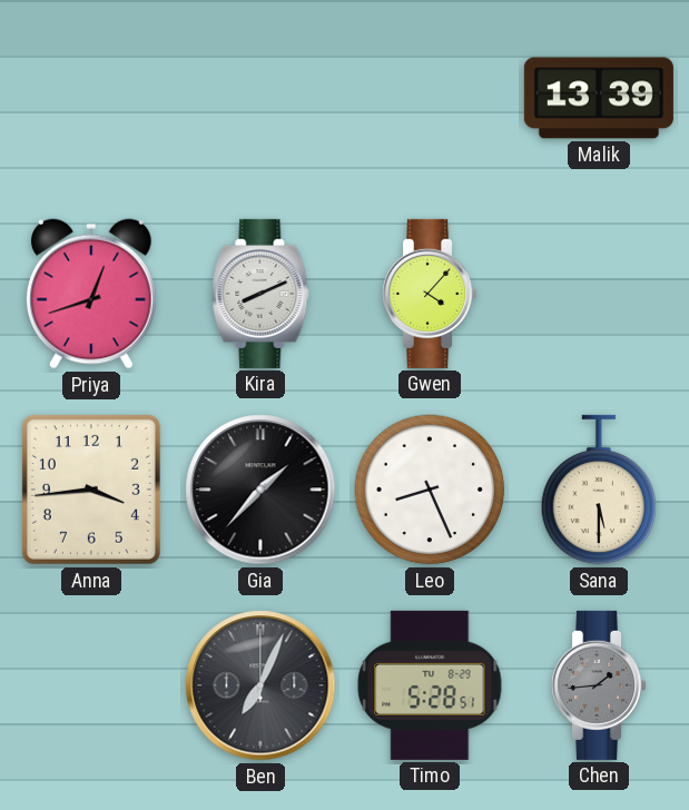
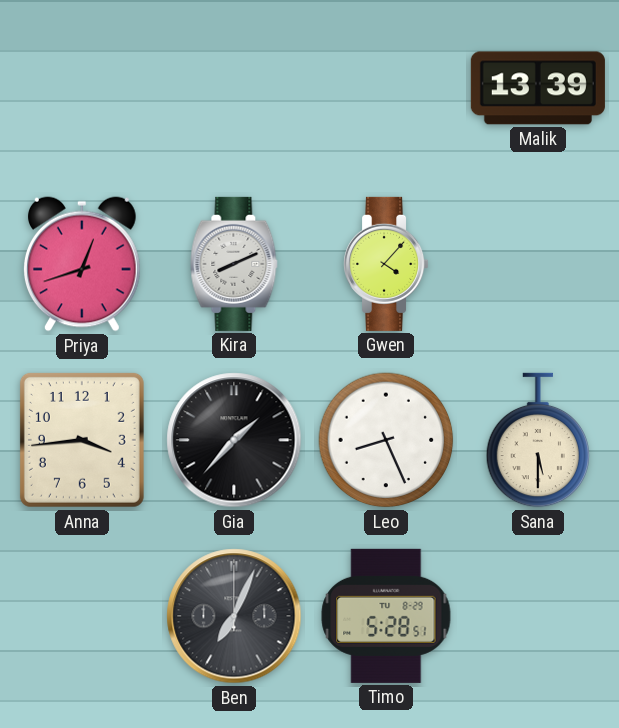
Chen: 1:44 -> none
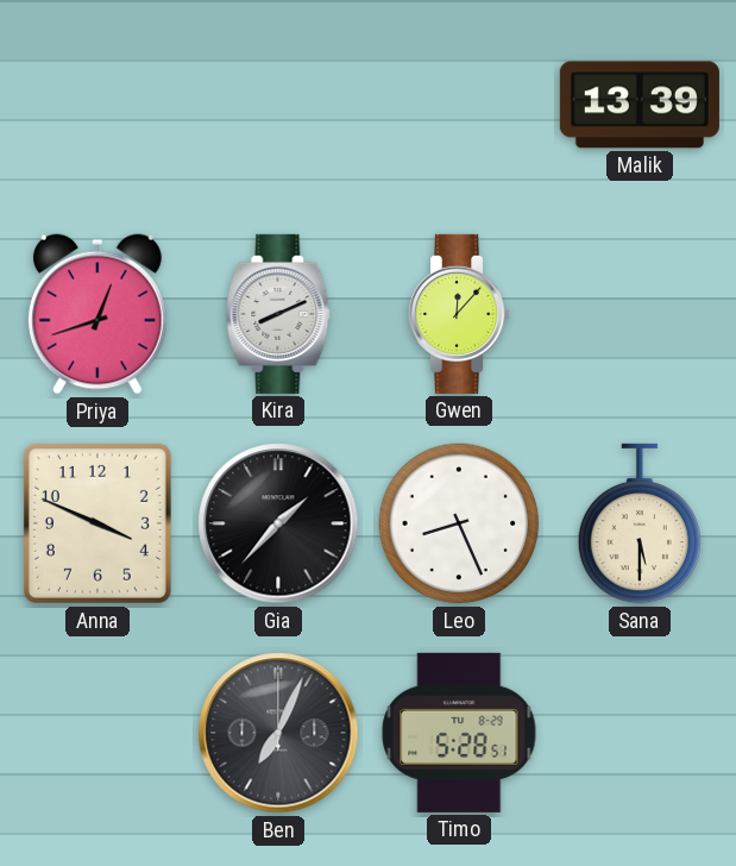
Gwen: 4:07 -> 12:07
Anna: 3:44 -> 3:49
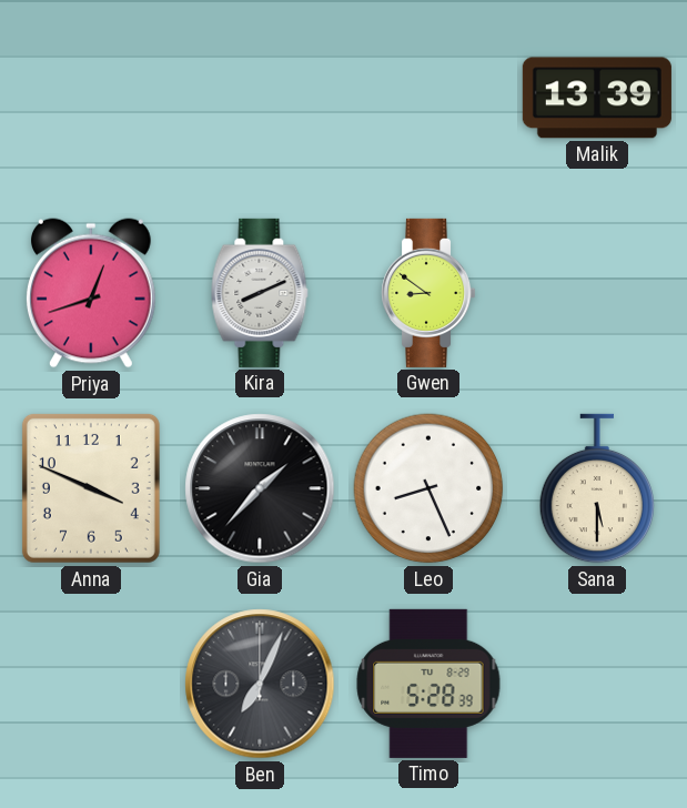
Gwen: 12:07 -> 8:51
Timo: 5:28:51 -> 5:28:39
